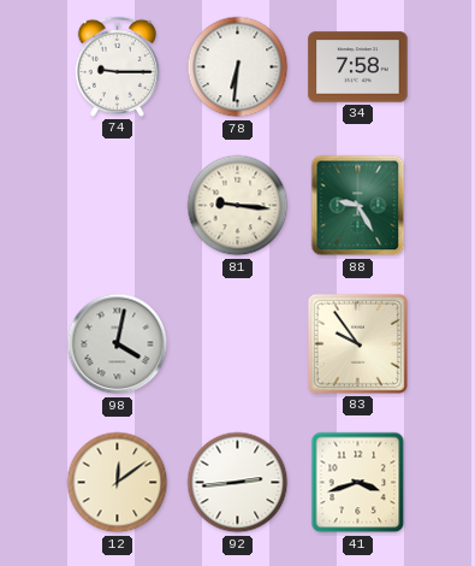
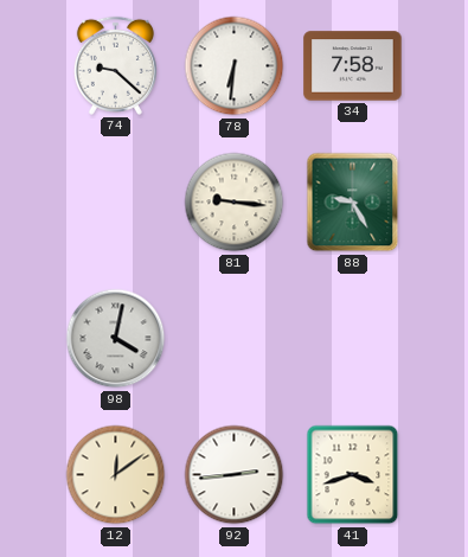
74: 9:15 -> 9:22
83: 9:54 -> none
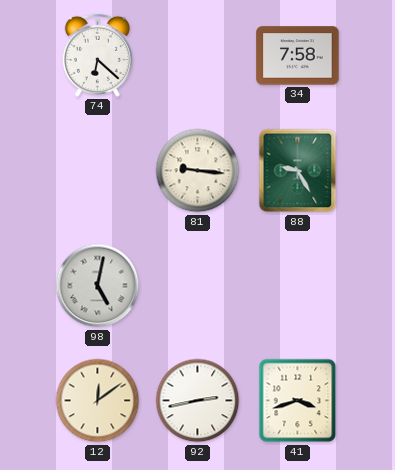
74: 9:22 -> 6:22
78: 6:31 -> none
98: 4:02 -> 5:02
92: 2:44 -> 2:43
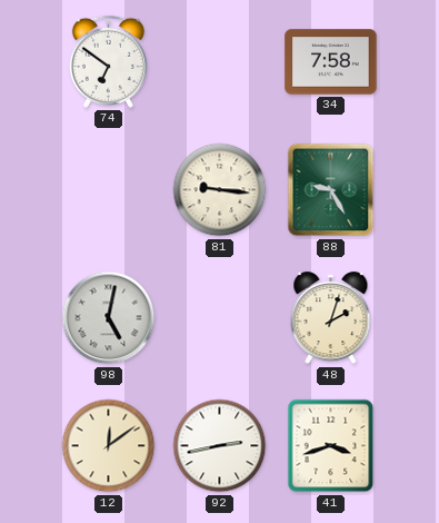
74: 6:22 -> 6:51
48: none -> 2:03
